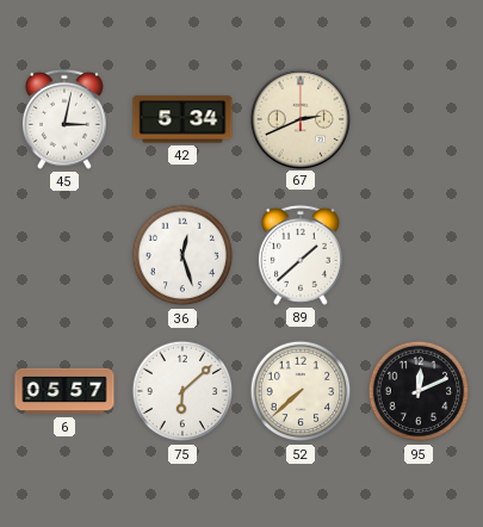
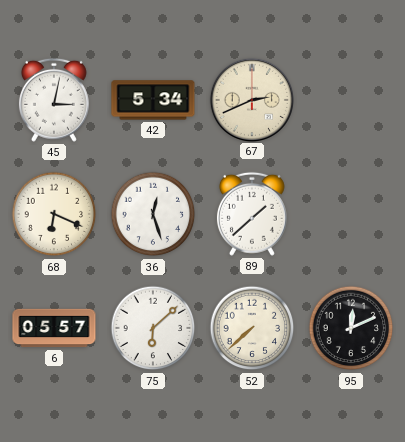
68: none -> 6:19
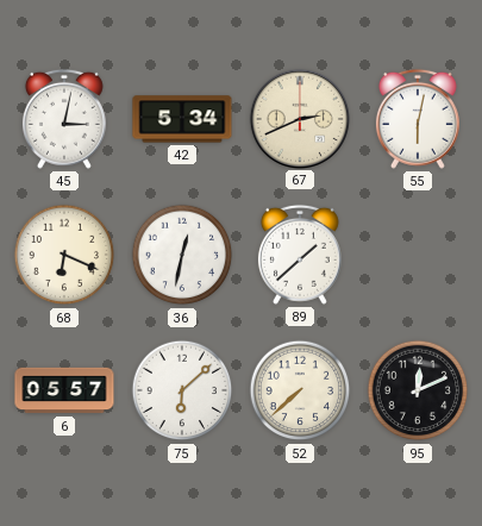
55: none -> 6:02
36: 12:27 -> 12:32
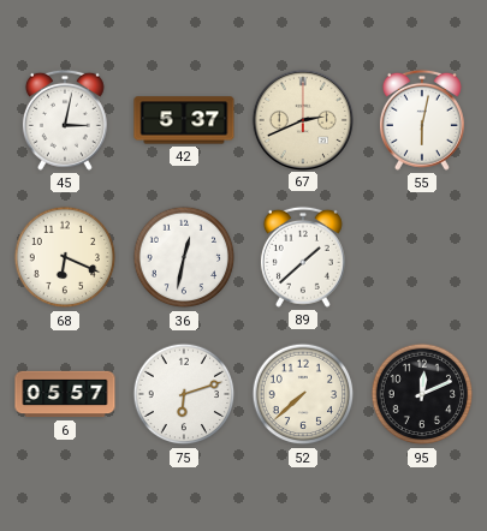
42: 5:34 -> 5:37
75: 6:08 -> 6:12
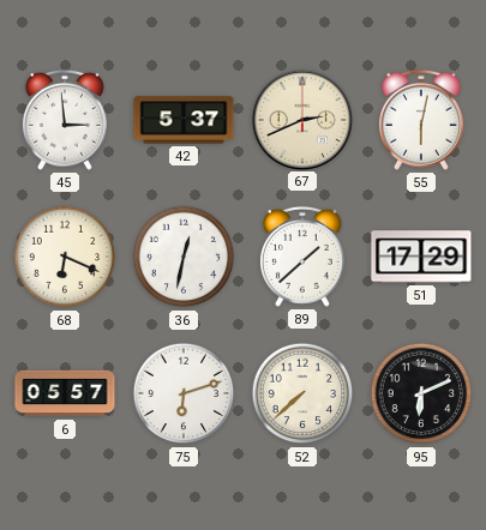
45: 3:02 -> 2:59
51: none -> 17:29
95: 12:11 -> 6:11
